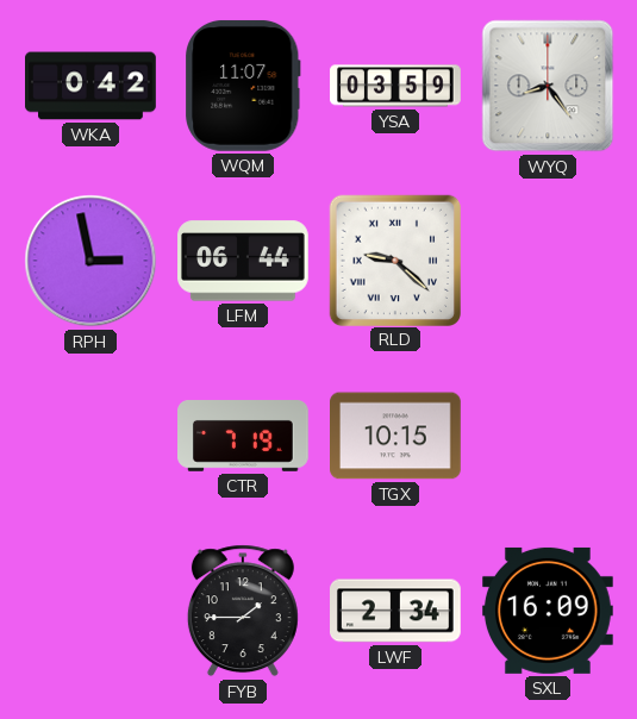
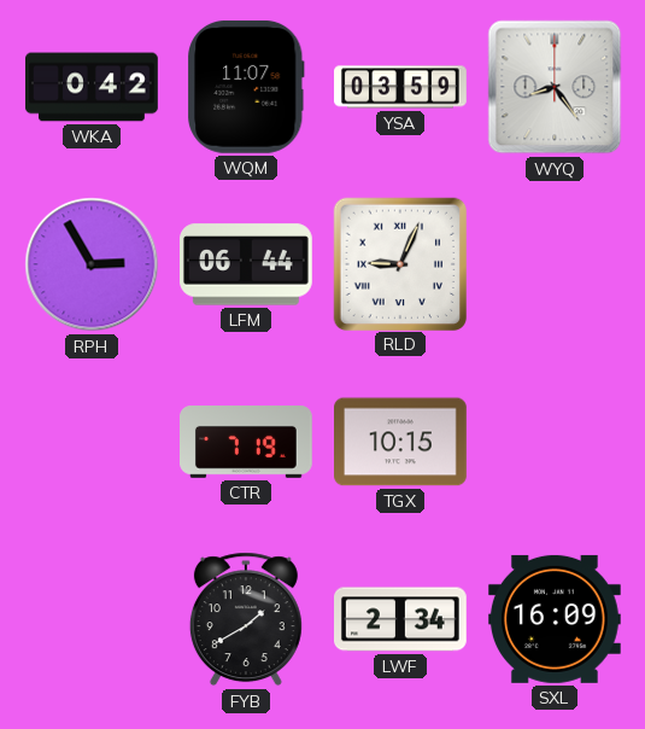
RPH: 2:58 -> 2:55
RLD: 9:22 -> 9:04
FYB: 1:45 -> 1:40
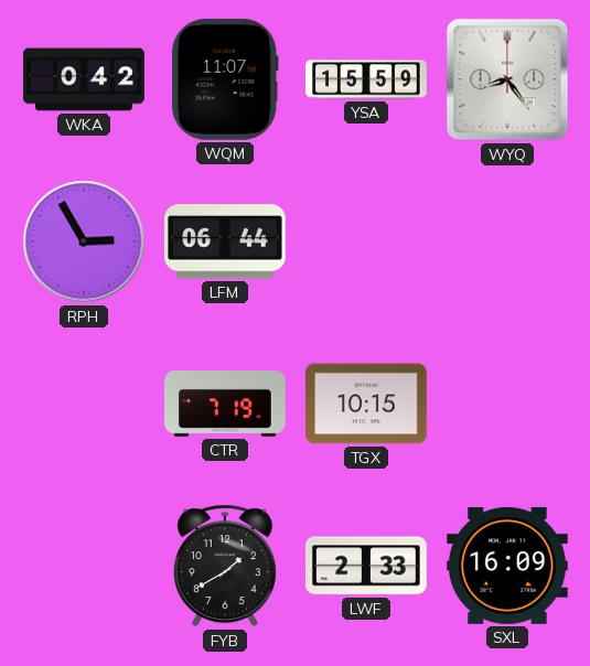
YSA: 03:59 -> 15:59
RLD: 9:04 -> none
LWF: 2:34 -> 2:33
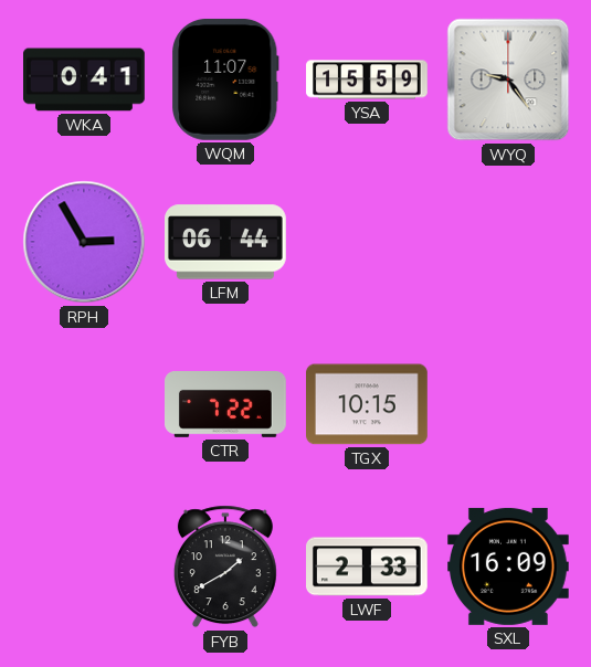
WKA: 0:42 -> 0:41
WYQ: 8:24 -> 9:24
CTR: 7:19 -> 7:22
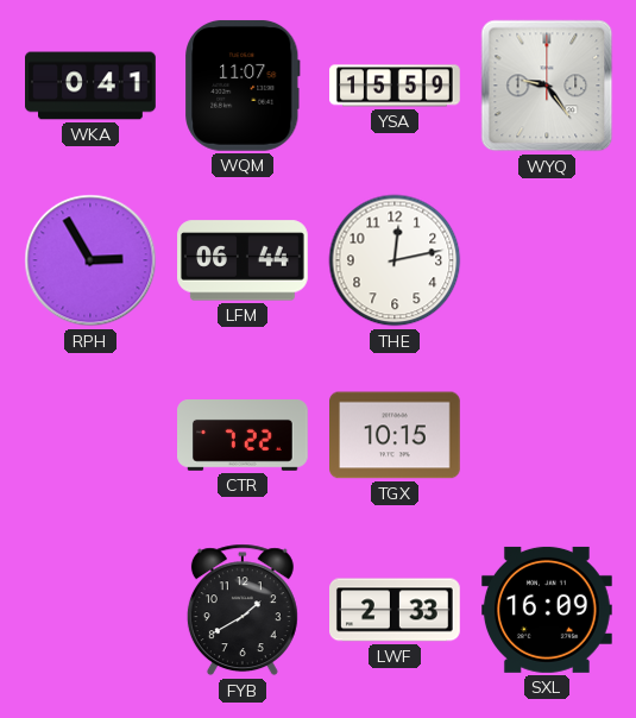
THE: none -> 12:13
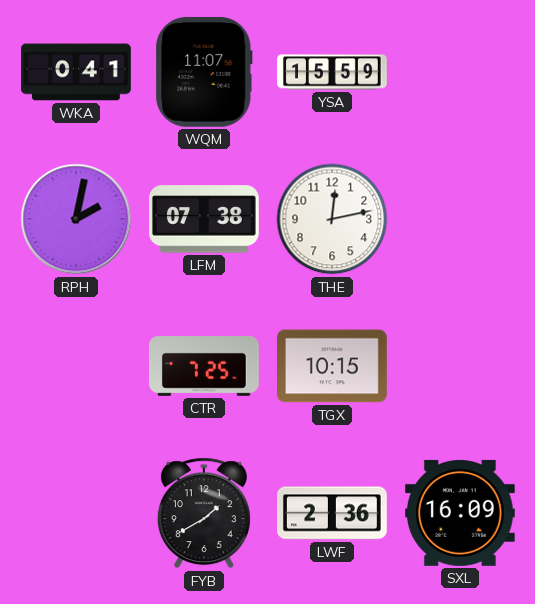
WYQ: 9:24 -> none
RPH: 2:55 -> 2:02
LFM: 06:44 -> 07:38
CTR: 7:22 -> 7:25
LWF: 2:33 -> 2:36
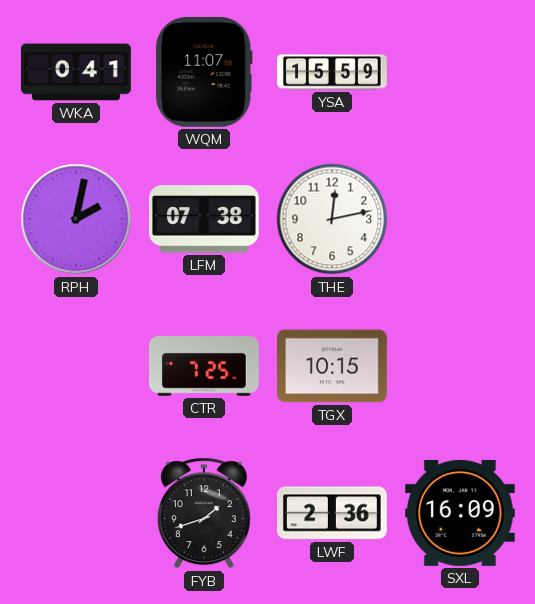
FYB: 1:40 -> 1:42
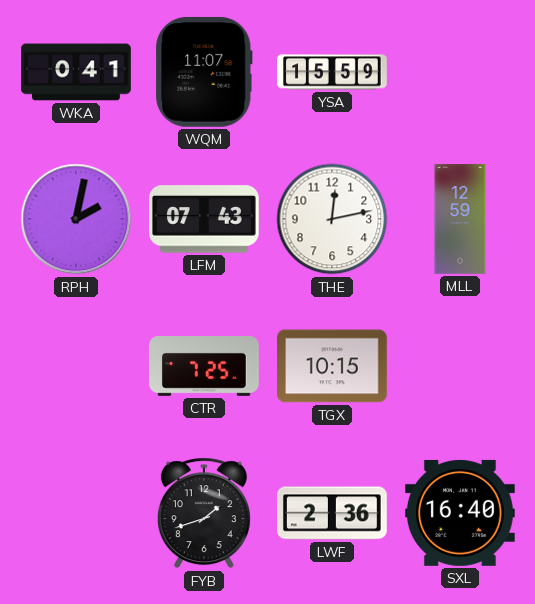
LFM: 07:38 -> 07:43
MLL: none -> 12:59
SXL: 16:09 -> 16:40
